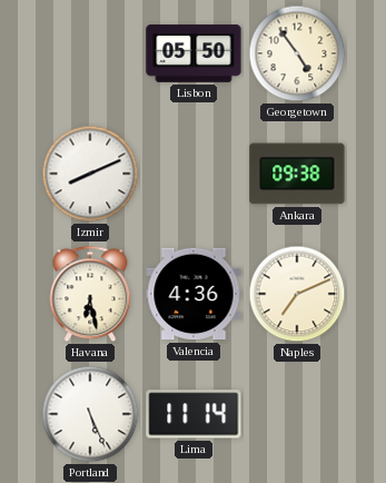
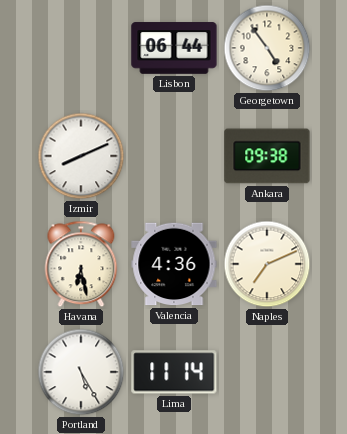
Lisbon: 05:50 -> 06:44
Portland: 5:26 -> 5:25
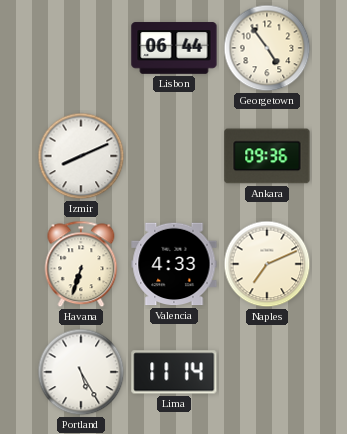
Ankara: 09:38 -> 09:36
Havana: 6:28 -> 6:33
Valencia: 4:36 -> 4:33
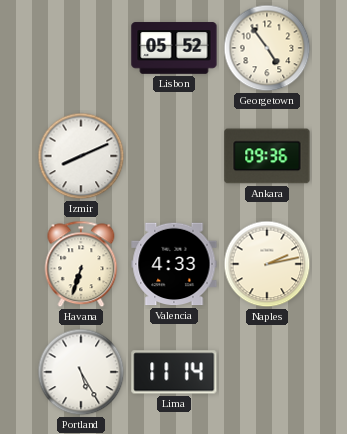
Lisbon: 06:44 -> 05:52
Naples: 7:11 -> 2:13
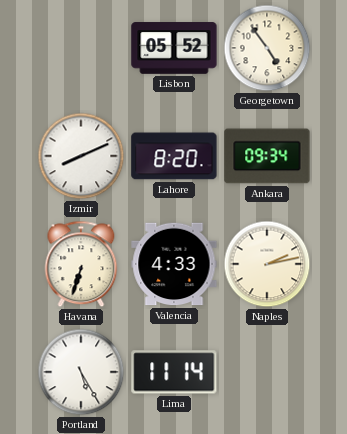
Lahore: none -> 8:20
Ankara: 09:36 -> 09:34
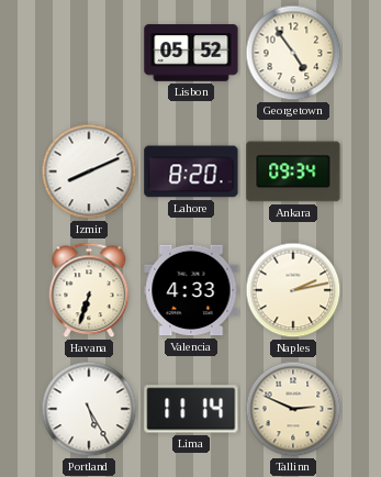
Tallinn: none -> 2:49
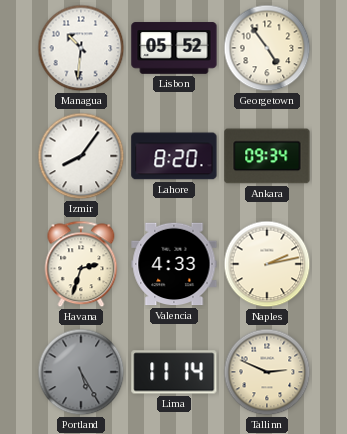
Managua: none -> 10:31
Izmir: 8:11 -> 8:06
Havana: 6:33 -> 2:33
Portland dial: white -> grey
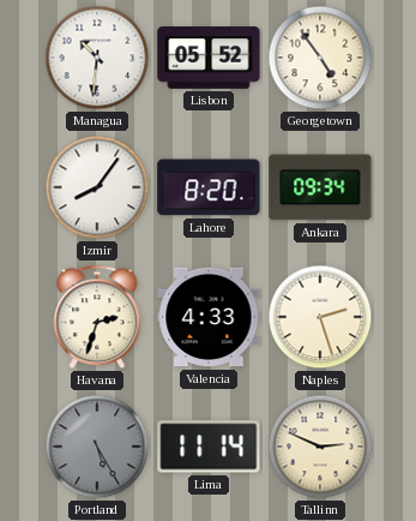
Naples: 2:13 -> 2:27
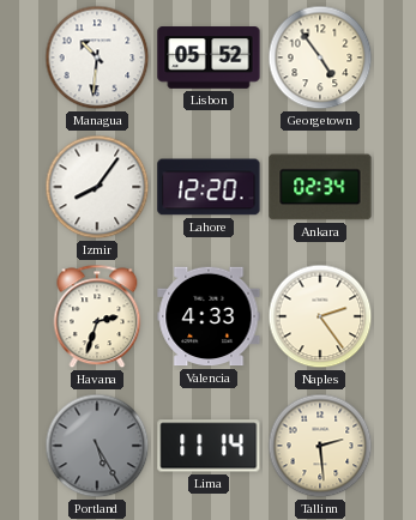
Lahore: 8:20 -> 12:20
Ankara: 09:34 -> 02:34
Naples: 2:27 -> 2:24
Tallinn: 2:49 -> 2:29
